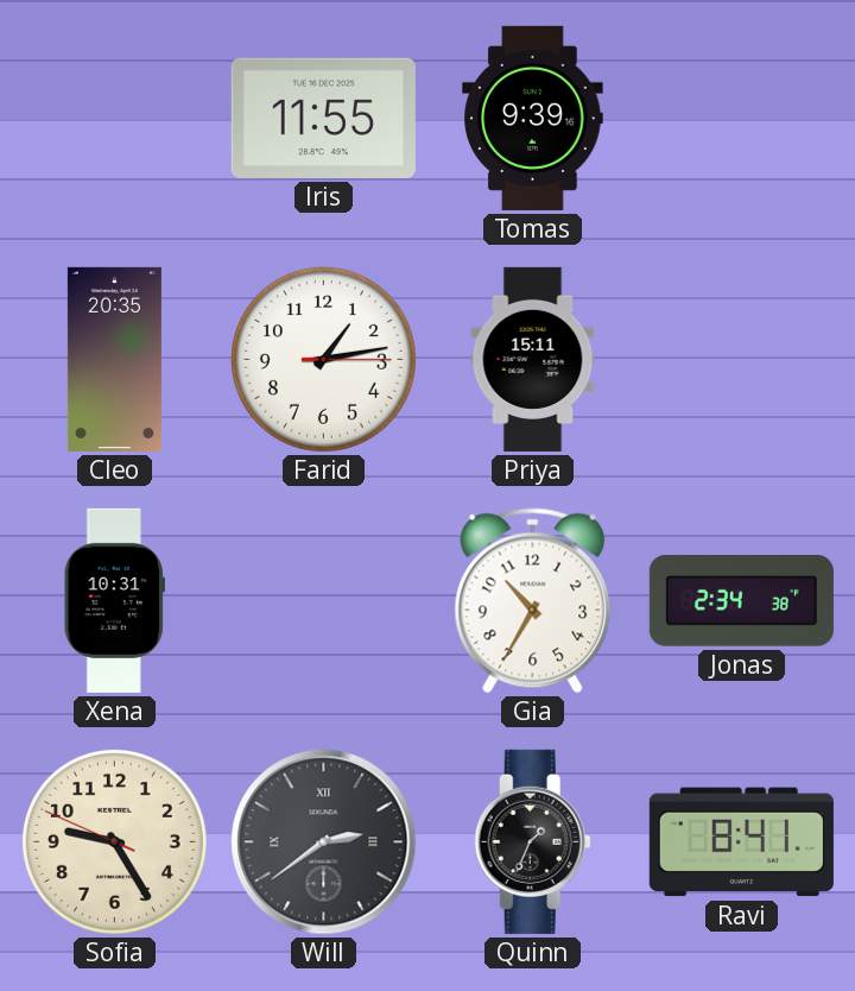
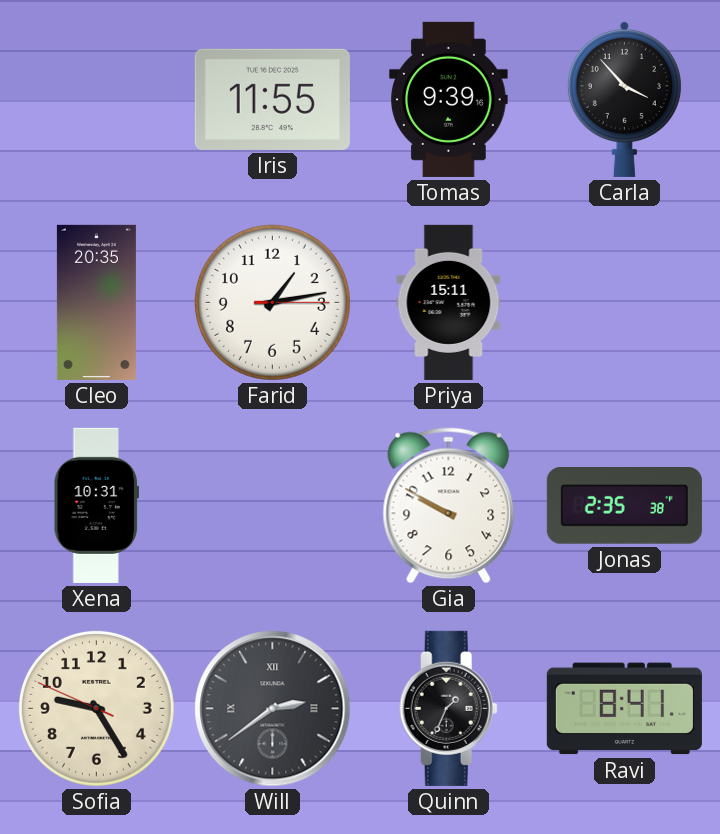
Carla: none -> 3:53
Gia: 10:35 -> 9:50
Jonas: 2:34 -> 2:35
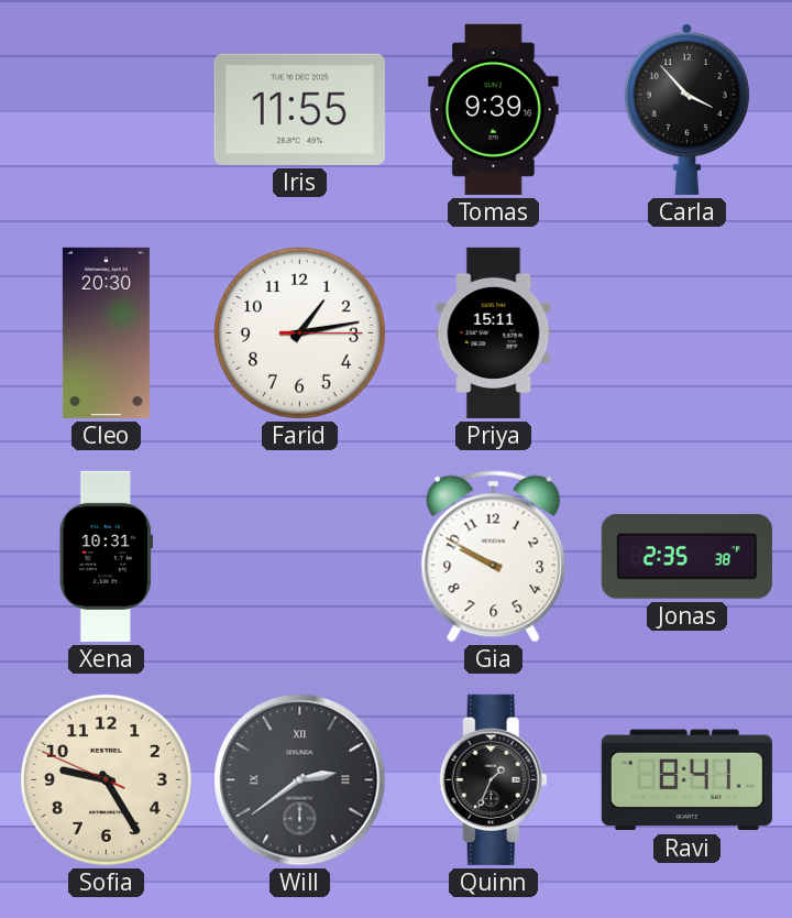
Cleo: 20:35 -> 20:30
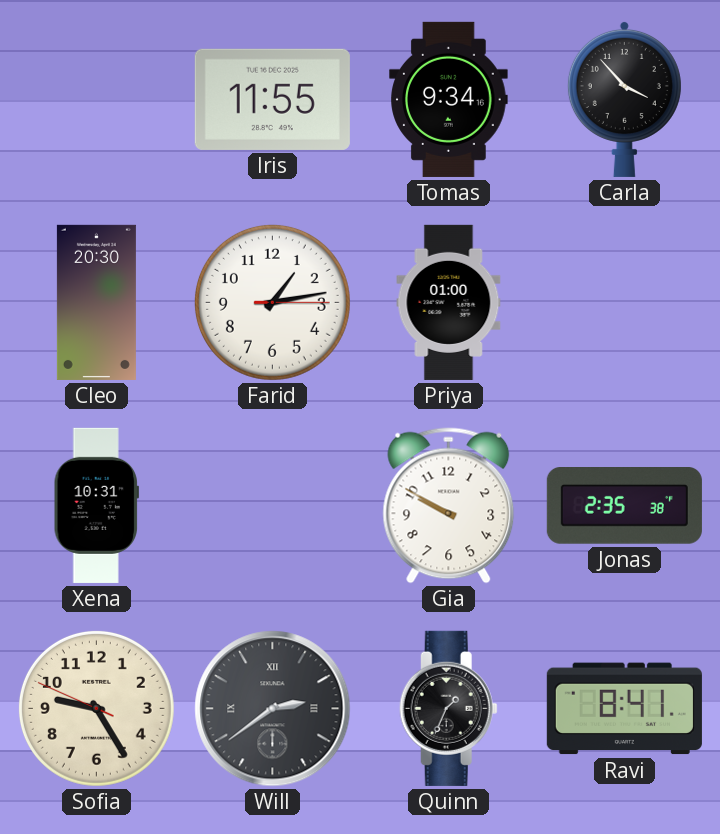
Tomas: 9:39 -> 9:34
Priya: 15:11 -> 01:00
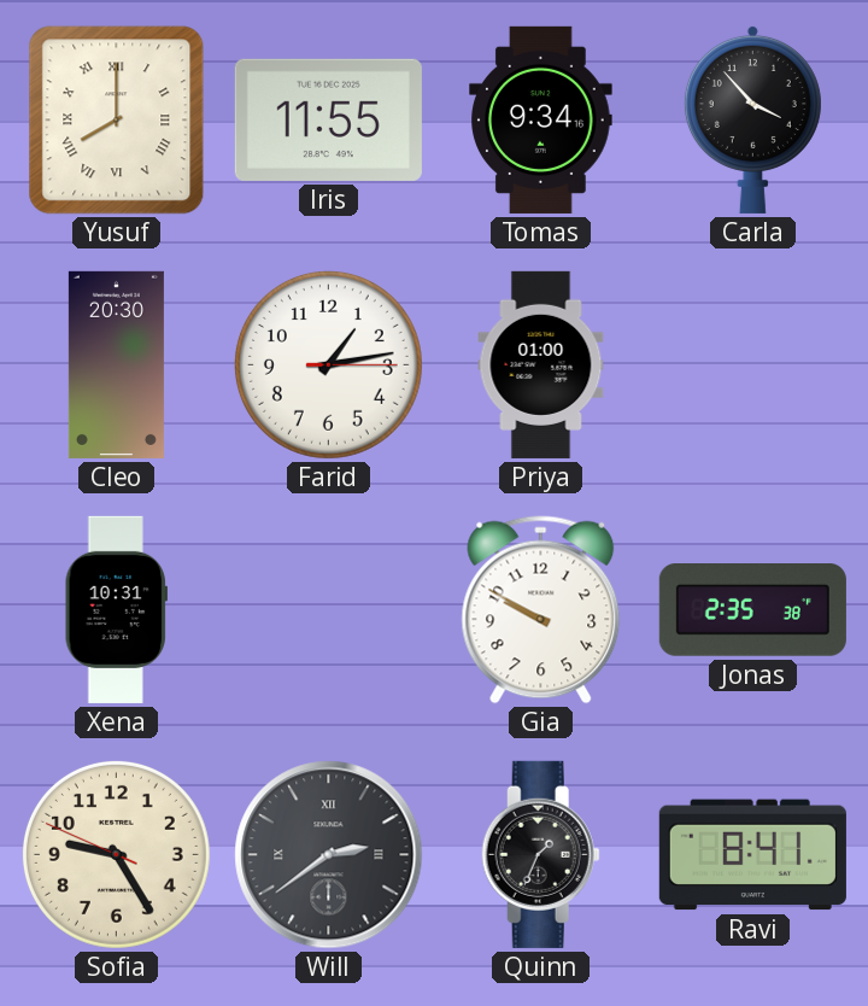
Yusuf: none -> 8:00
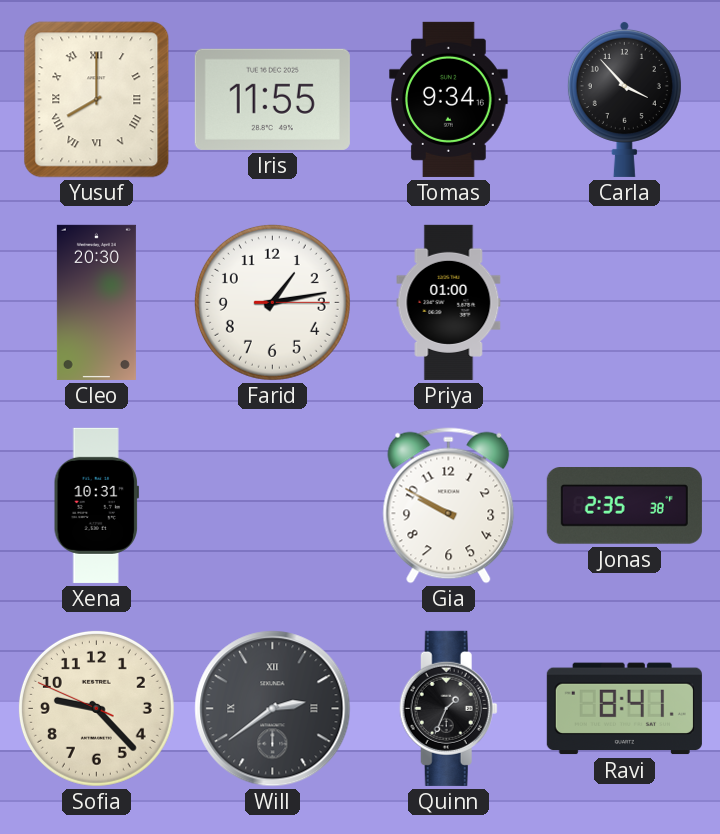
Sofia: 9:24 -> 9:22
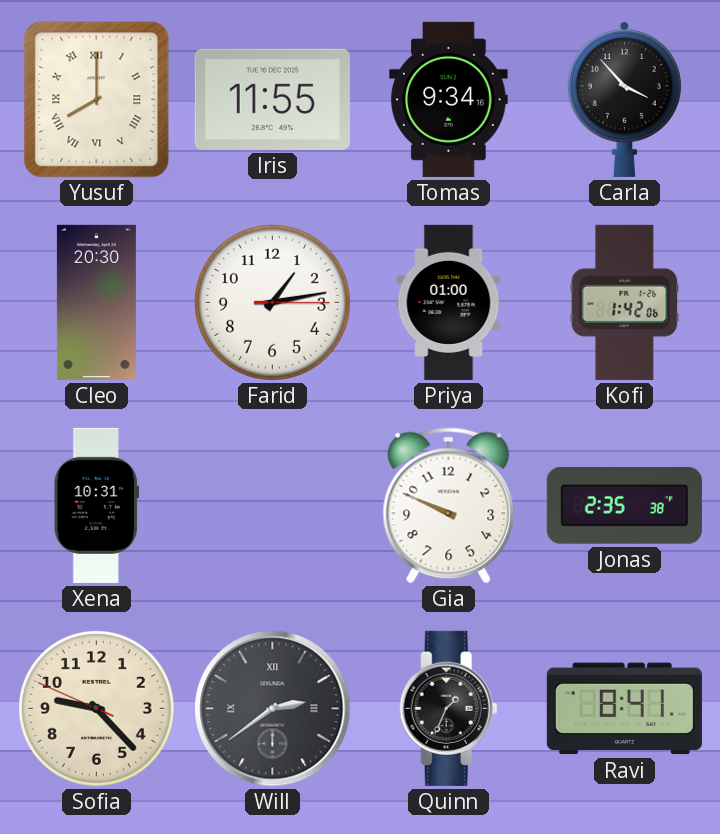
Kofi: none -> 1:42
Gia: 9:50 -> 9:49
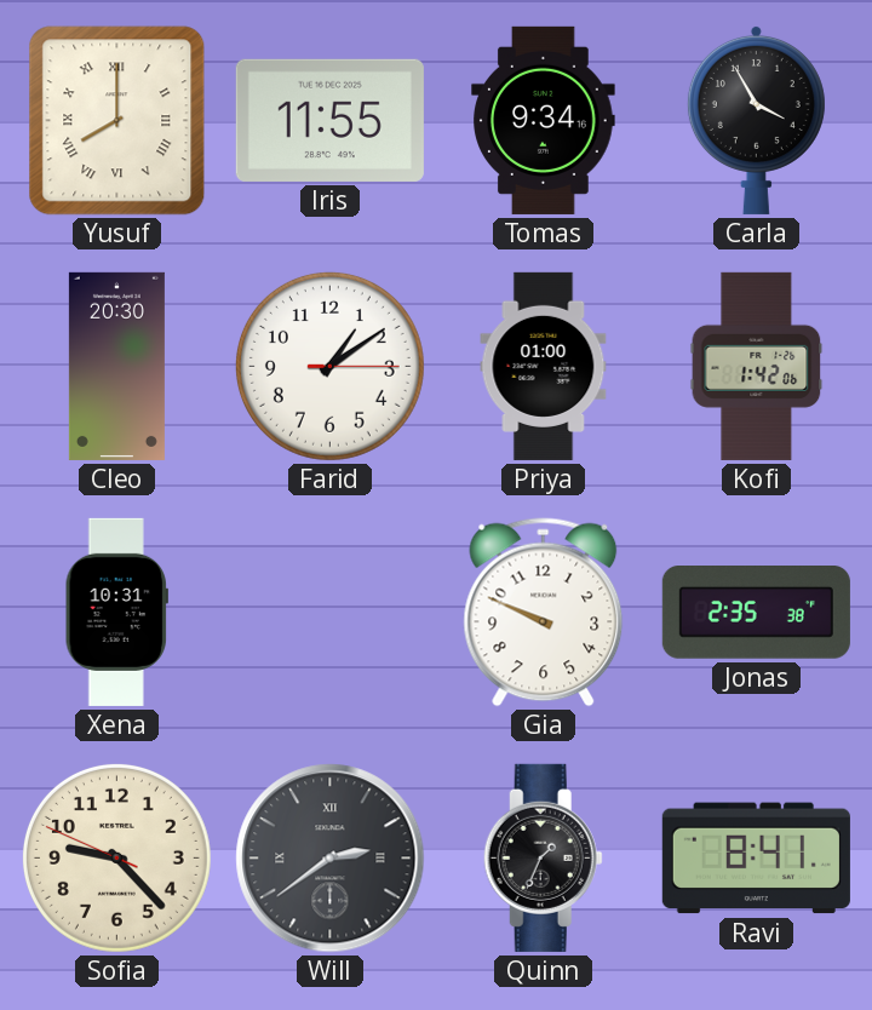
Carla: 3:53 -> 3:55
Farid: 1:13 -> 1:09
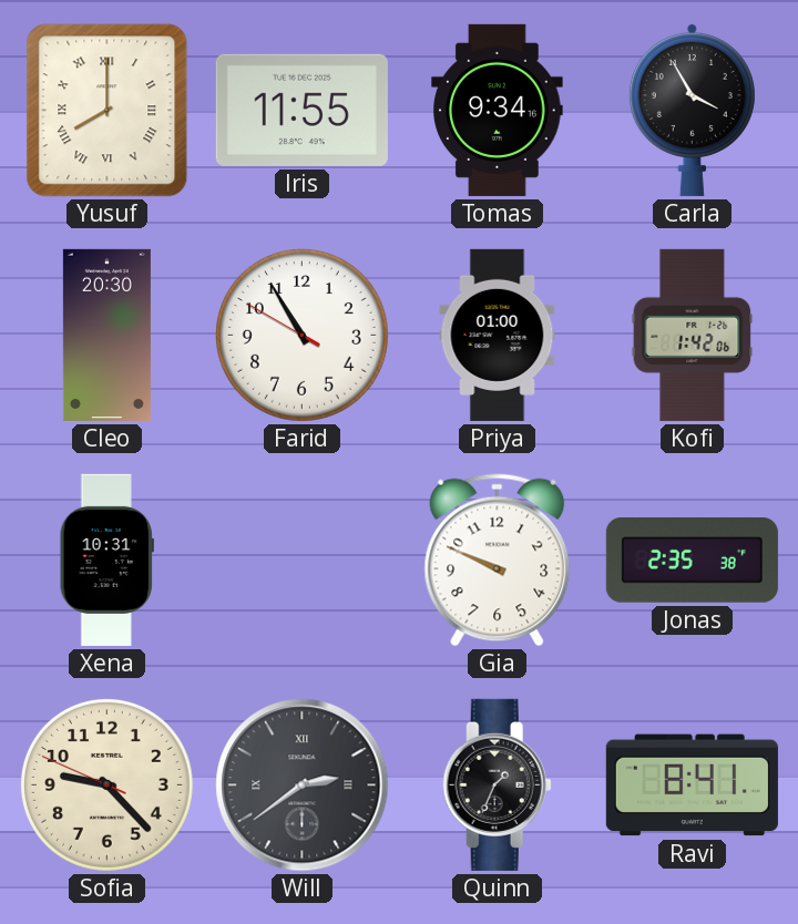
Farid: 1:09 -> 10:54
